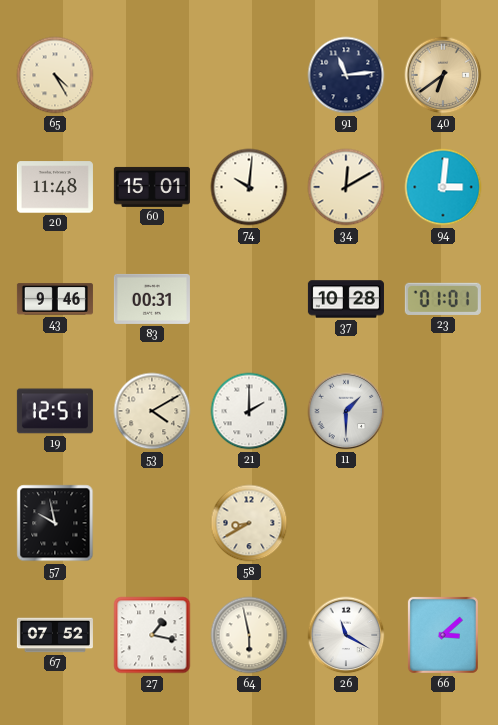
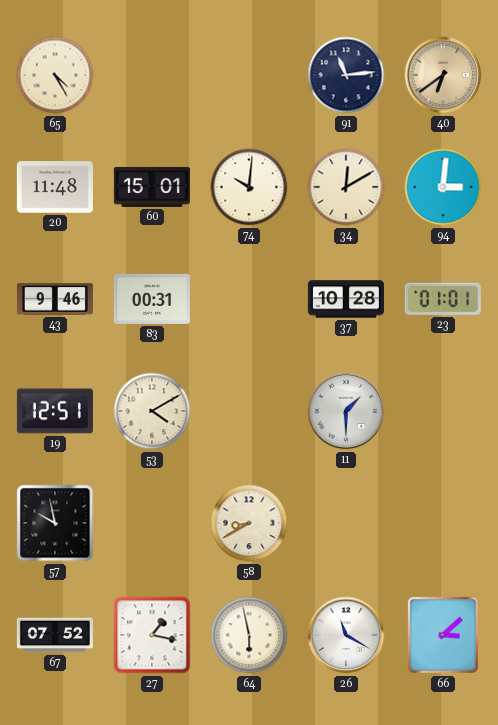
21: 2:00 -> none
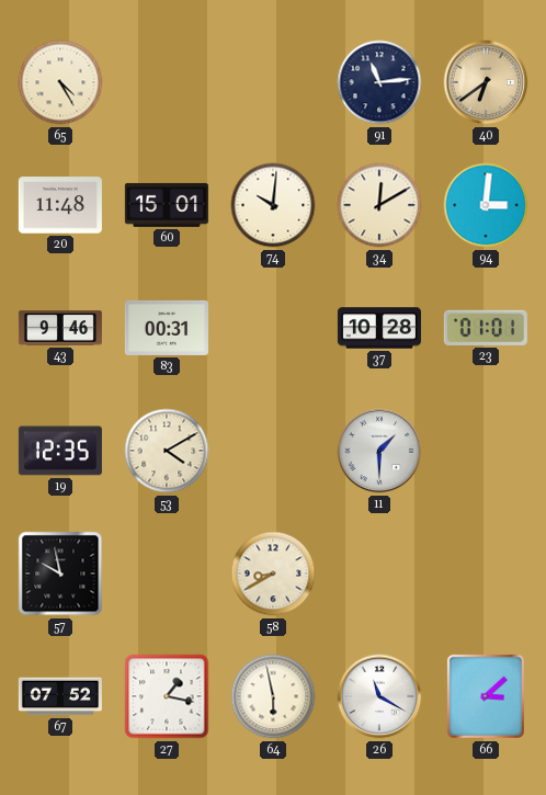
19: 12:51 -> 12:35
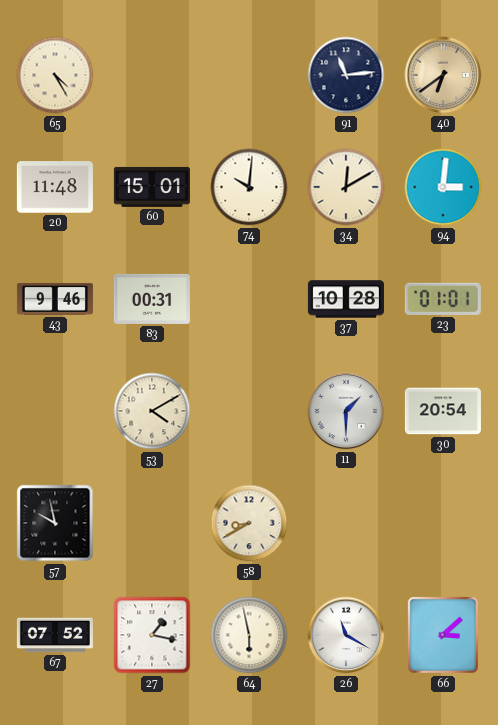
19: 12:35 -> none
30: none -> 20:54
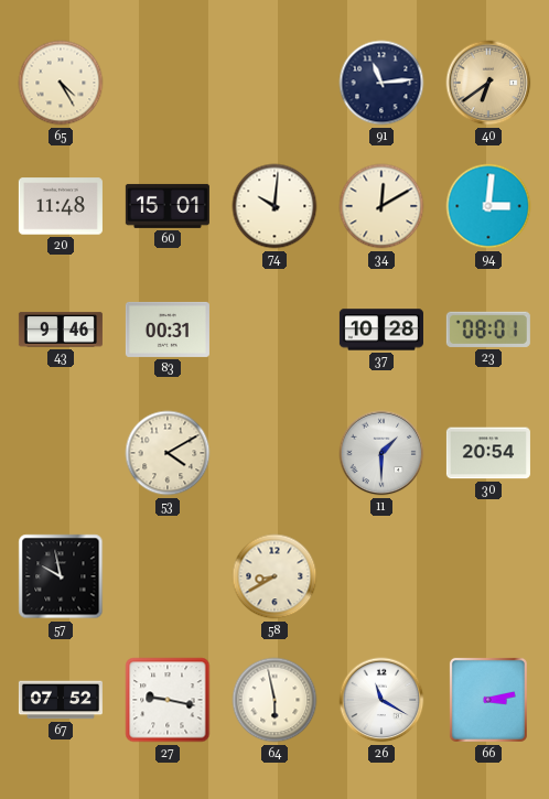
23: 01:01 -> 08:01
27: 1:17 -> 9:17
66: 3:08 -> 3:13
